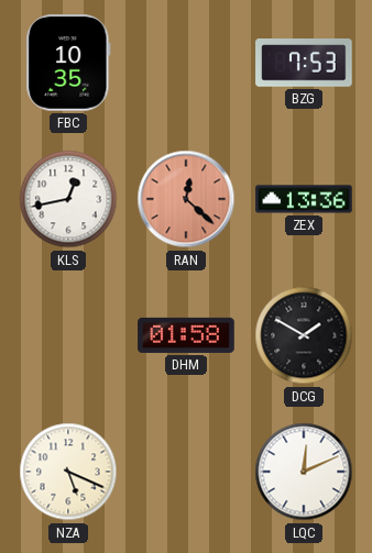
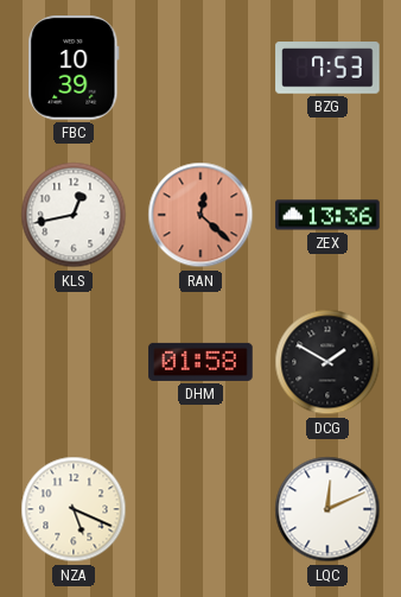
FBC: 10:35 -> 10:39
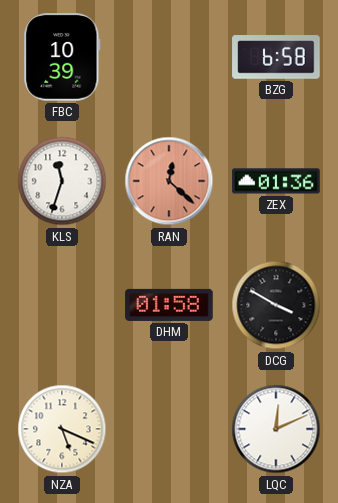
BZG: 7:53 -> 6:58
KLS: 12:43 -> 11:33
ZEX: 13:36 -> 01:36
DCG: 1:50 -> 3:50
